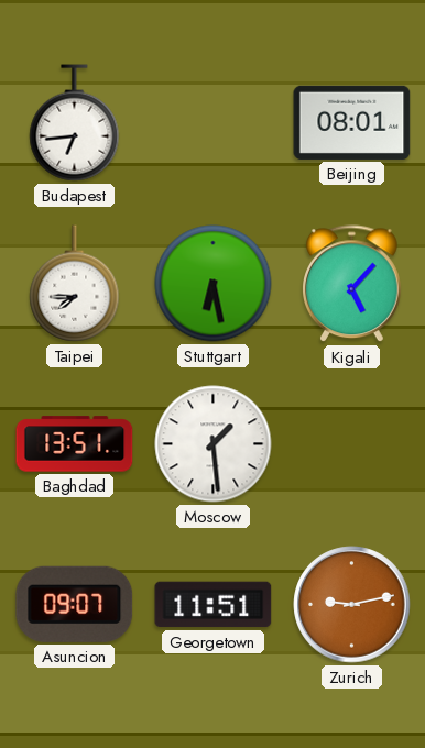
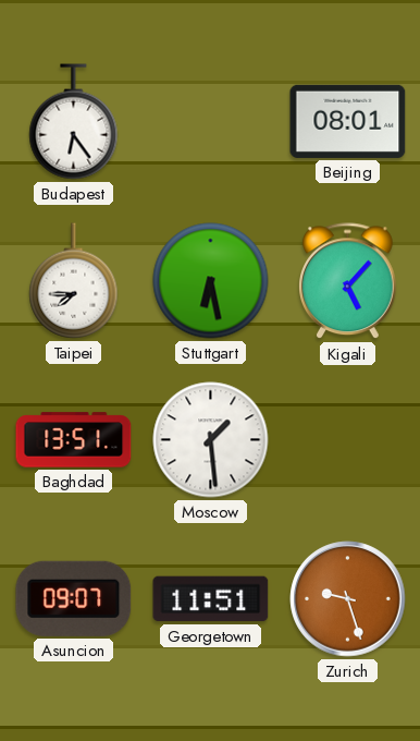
Budapest: 6:44 -> 6:24
Zurich: 9:13 -> 9:27
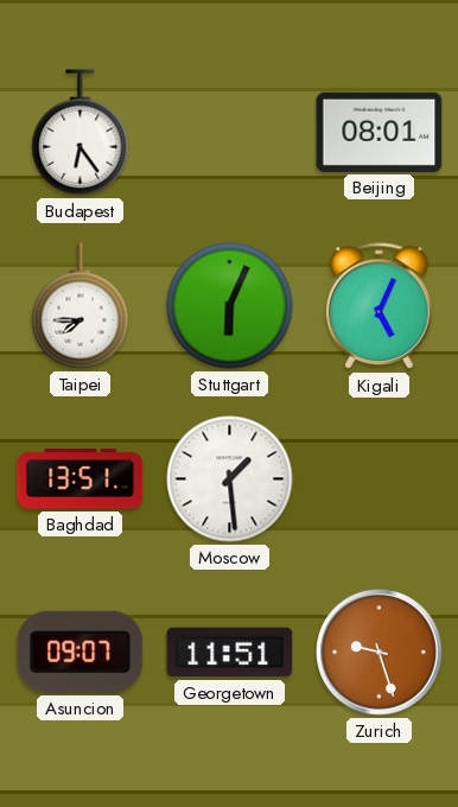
Stuttgart: 6:28 -> 6:04
Kigali: 5:07 -> 5:04
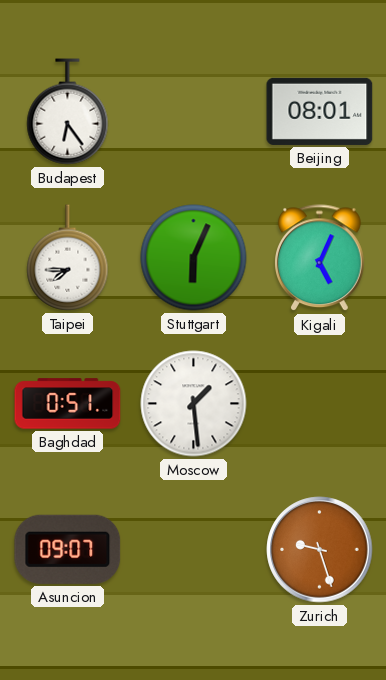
Baghdad: 13:51 -> 0:51
Georgetown: 11:51 -> none
